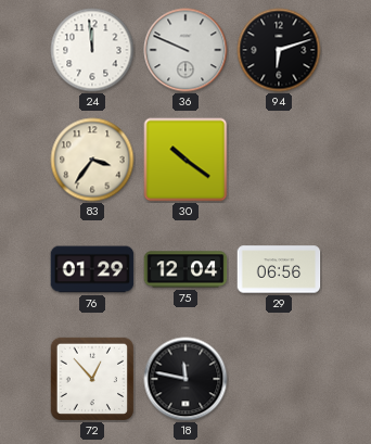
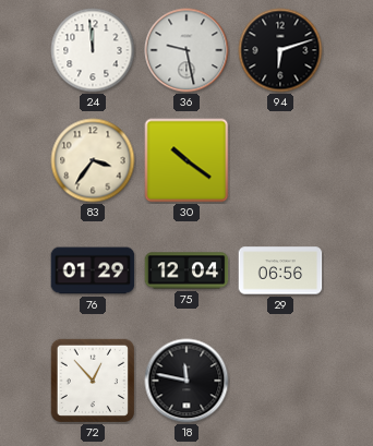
36: 9:49 -> 9:28
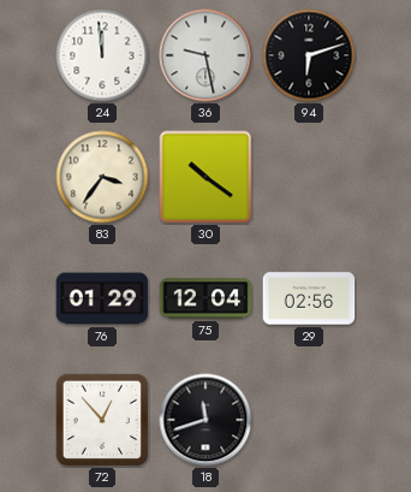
29: 06:56 -> 02:56
18: 11:47 -> 11:42
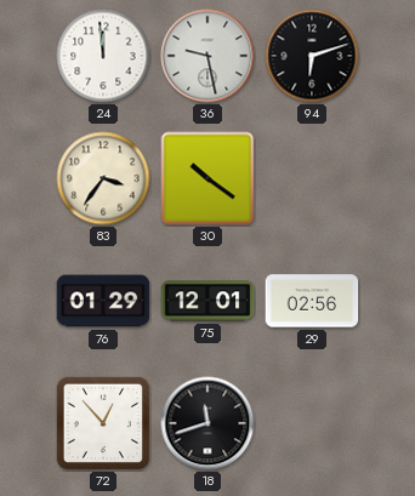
75: 12:04 -> 12:01
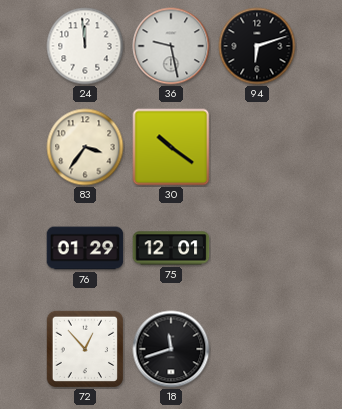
29: 02:56 -> none
